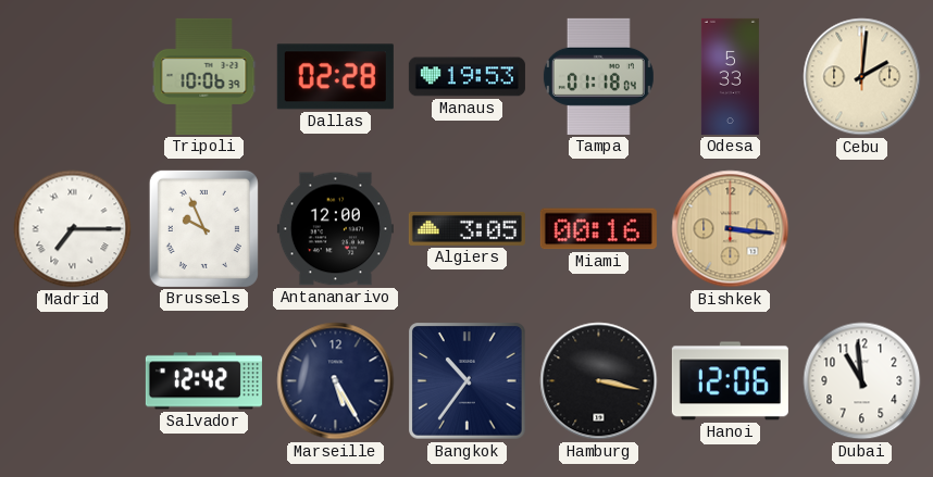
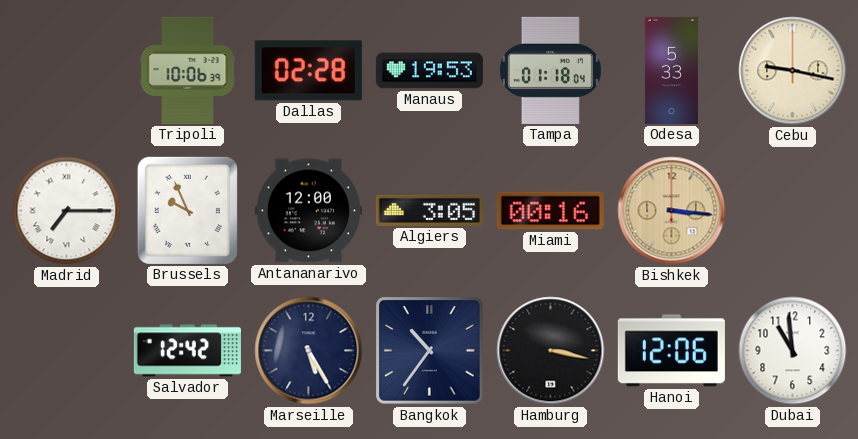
Cebu: 2:01 -> 9:17
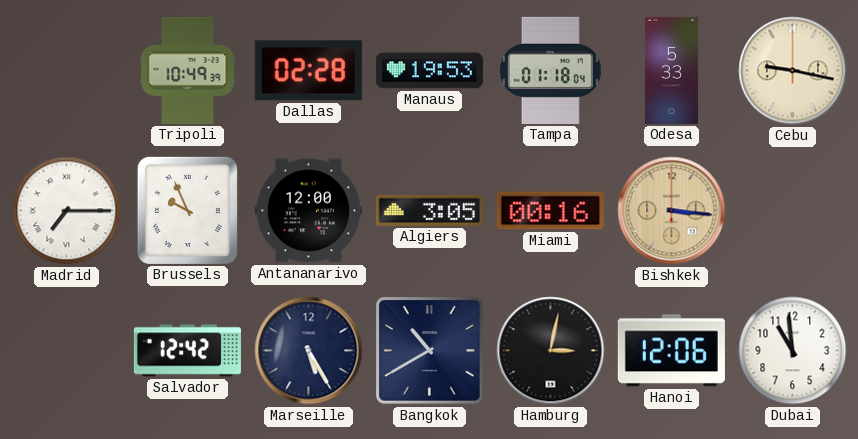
Tripoli: 10:06 -> 10:49
Bangkok: 10:36 -> 10:40
Hamburg: 3:17 -> 3:02
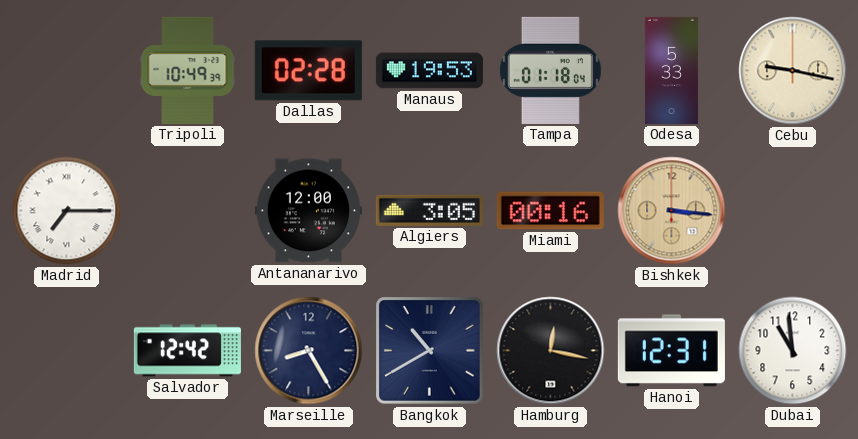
Brussels: 9:56 -> none
Marseille: 5:25 -> 8:25
Hamburg: 3:02 -> 12:17
Hanoi: 12:06 -> 12:31
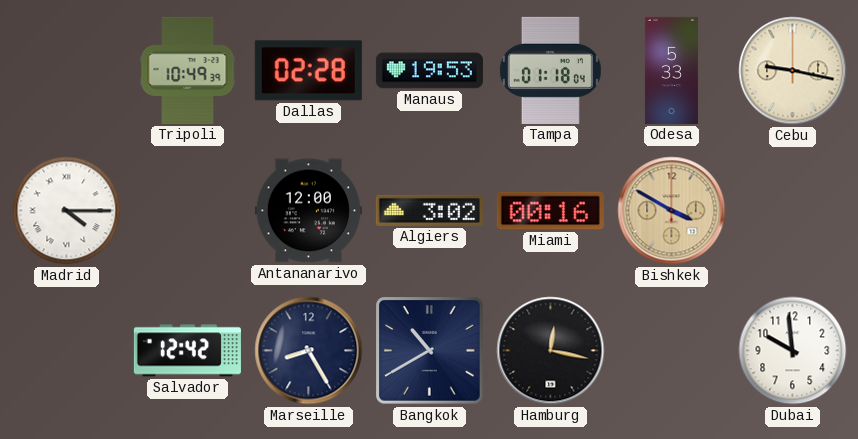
Madrid: 7:15 -> 4:15
Algiers: 3:05 -> 3:02
Bishkek: 3:16 -> 3:50
Hanoi: 12:31 -> none
Dubai: 10:59 -> 9:59
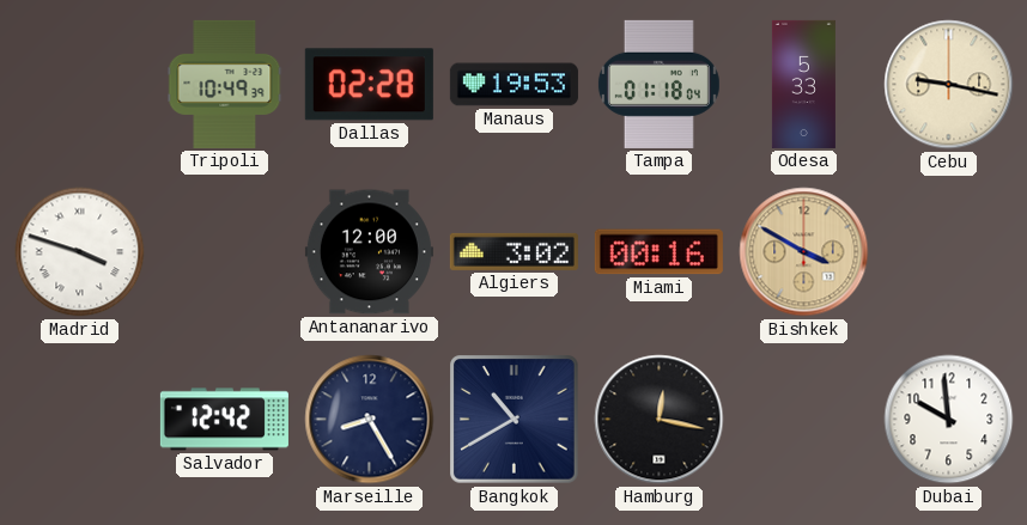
Madrid: 4:15 -> 3:48
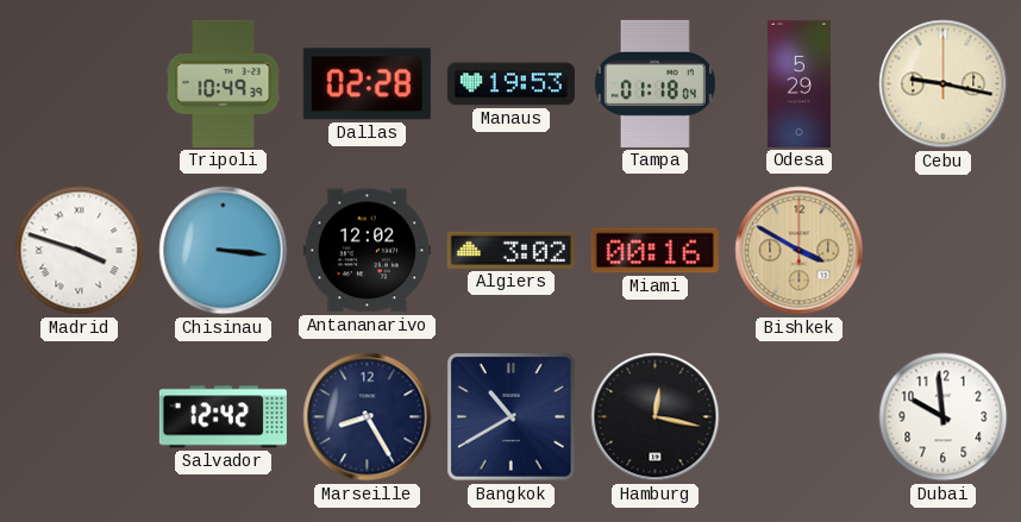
Odesa: 5:33 -> 5:29
Chisinau: none -> 3:16
Antananarivo: 12:00 -> 12:02
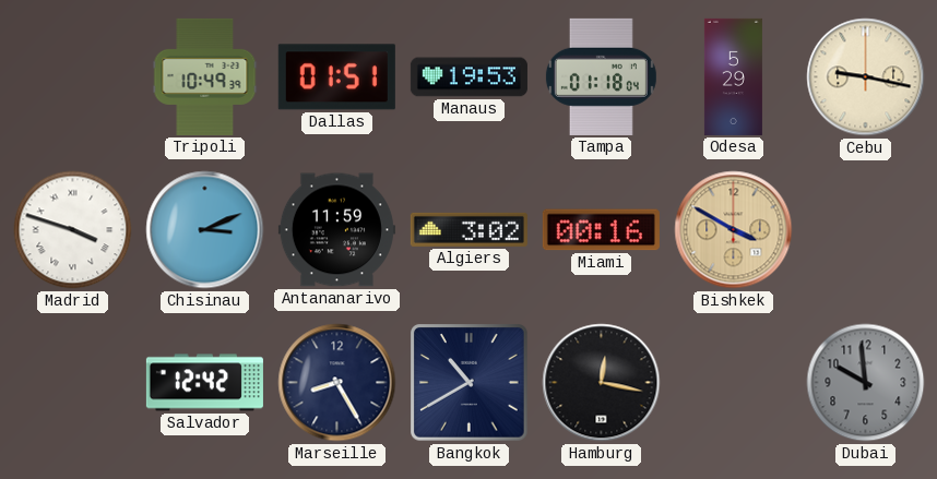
Dallas: 02:28 -> 01:51
Chisinau: 3:16 -> 3:11
Antananarivo: 12:02 -> 11:59
Dubai dial: white -> grey
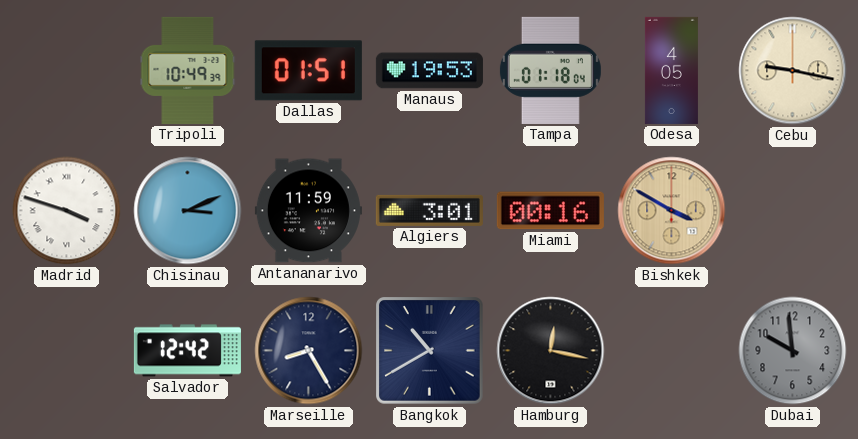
Odesa: 5:29 -> 4:05
Algiers: 3:02 -> 3:01
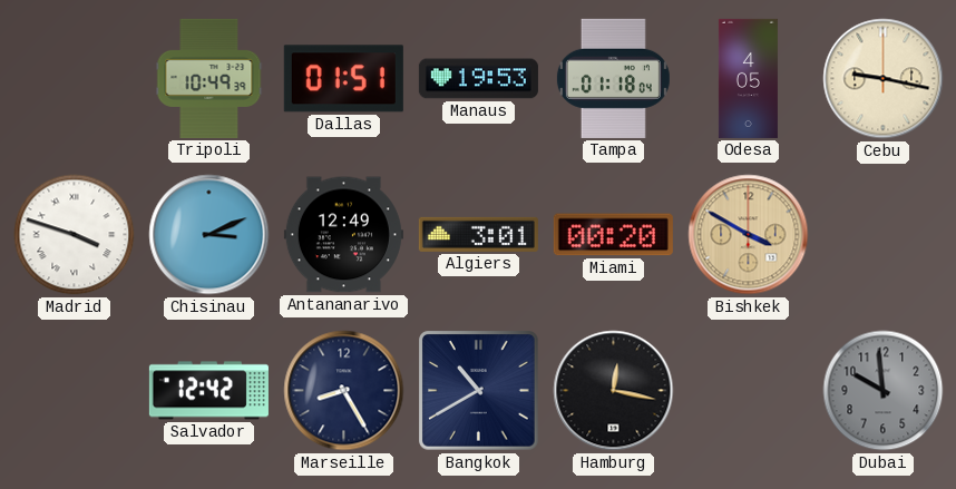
Antananarivo: 11:59 -> 12:49
Miami: 00:16 -> 00:20
